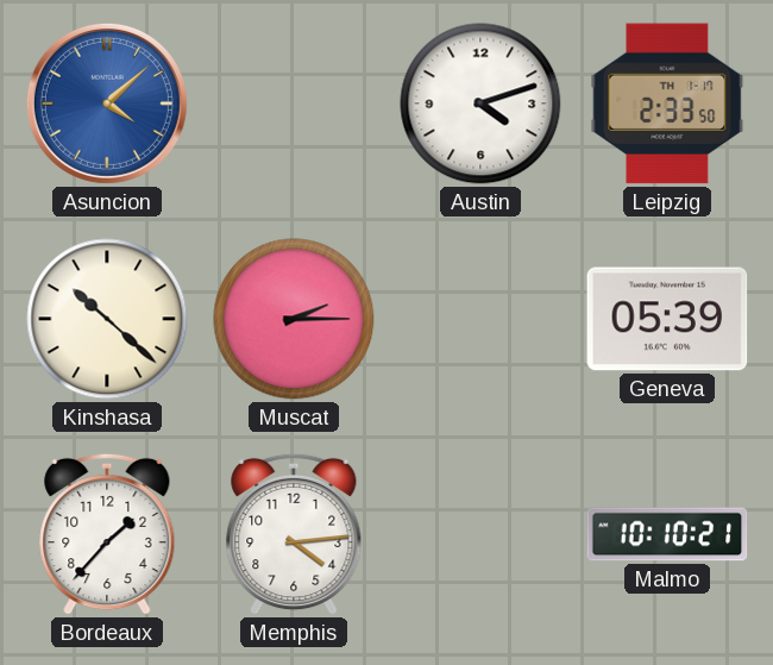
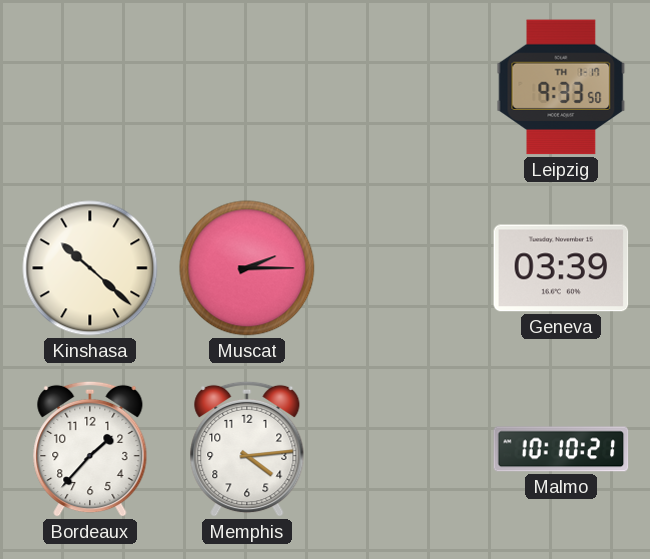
Asuncion: 4:08 -> none
Austin: 4:12 -> none
Leipzig: 2:33 -> 9:33
Geneva: 05:39 -> 03:39
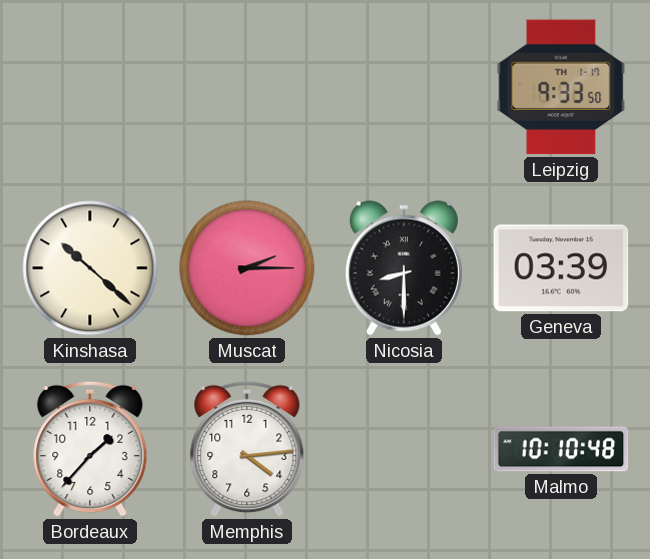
Nicosia: none -> 8:30
Malmo: 10:10:21 -> 10:10:48
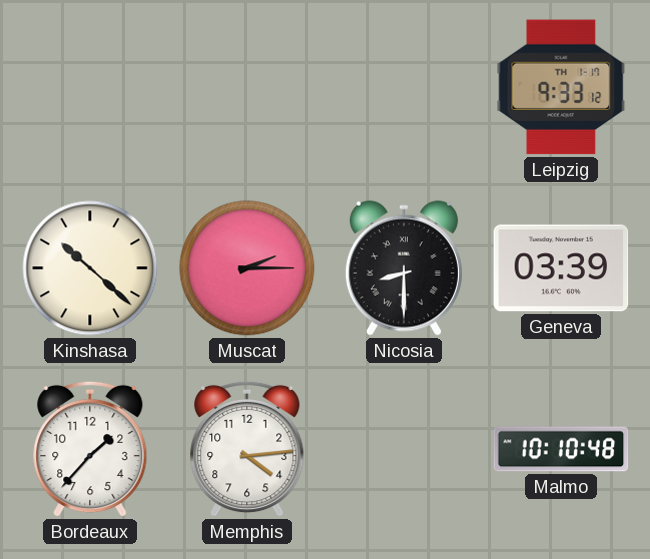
Leipzig: 9:33:50 -> 9:33:12
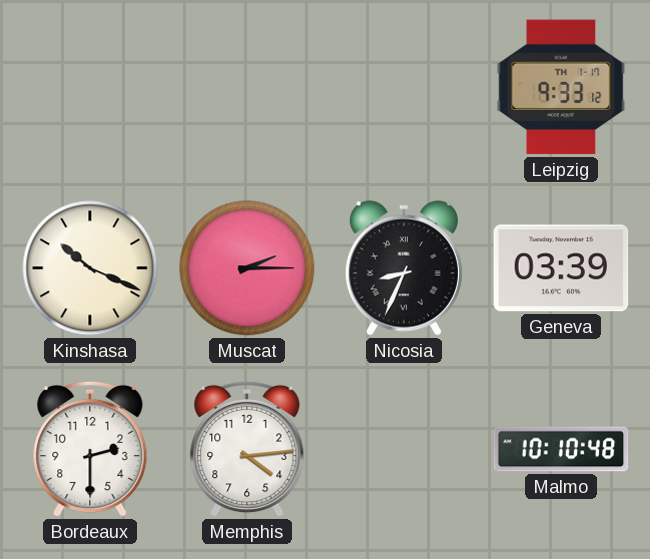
Kinshasa: 10:22 -> 10:19
Nicosia: 8:30 -> 8:34
Bordeaux: 1:37 -> 2:30
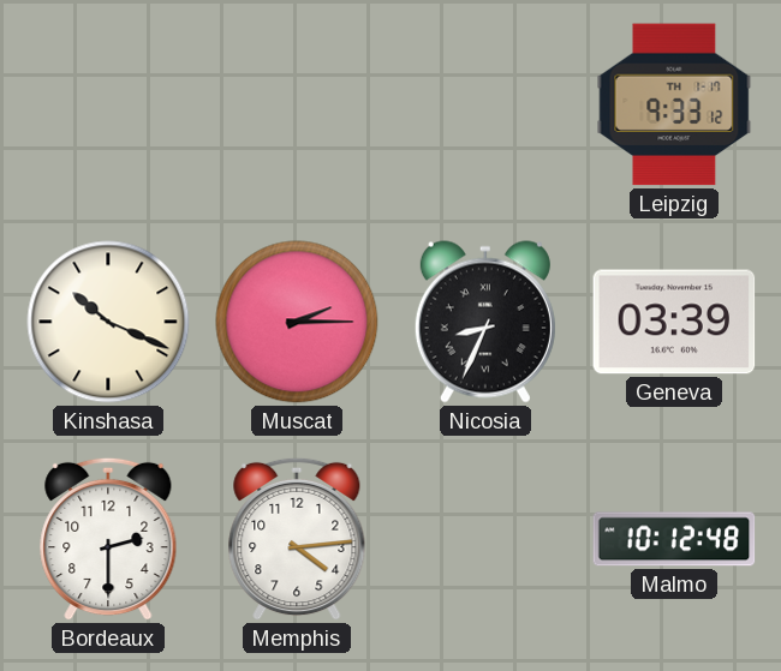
Malmo: 10:10 -> 10:12
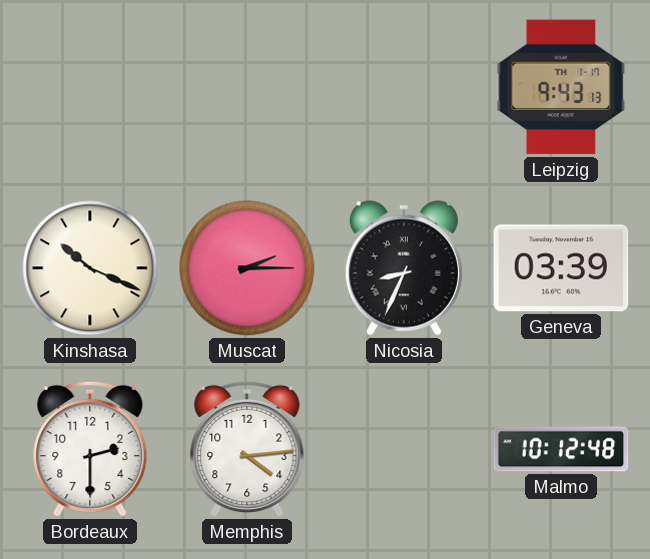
Leipzig: 9:33 -> 9:43
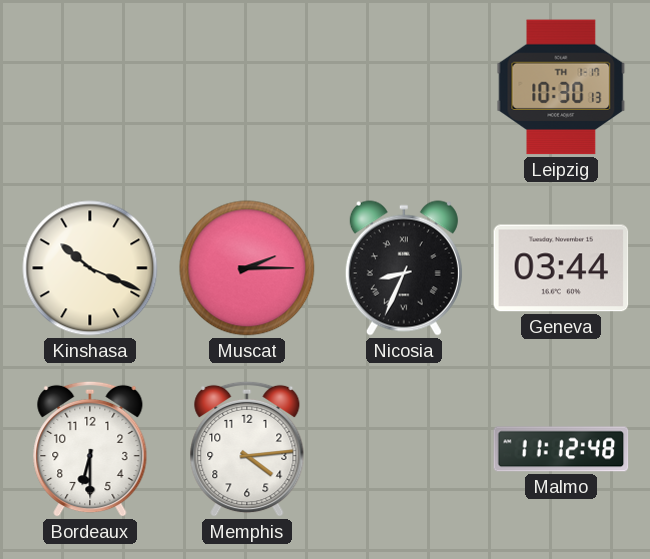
Leipzig: 9:43 -> 10:30
Geneva: 03:39 -> 03:44
Bordeaux: 2:30 -> 6:30
Malmo: 10:12 -> 11:12
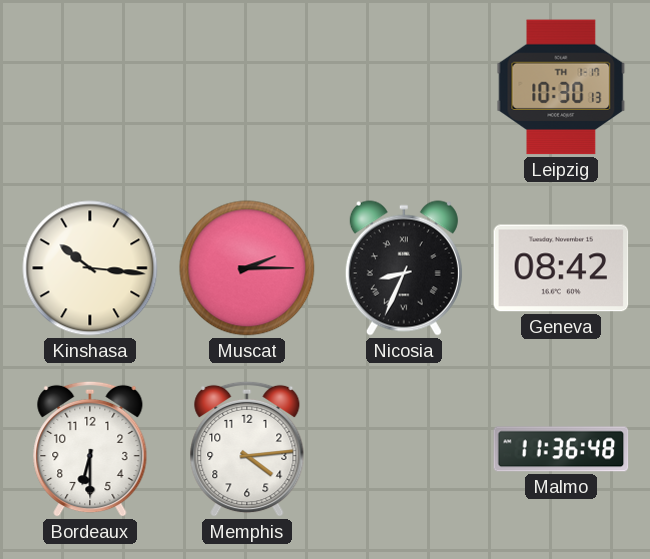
Kinshasa: 10:19 -> 10:16
Geneva: 03:44 -> 08:42
Malmo: 11:12 -> 11:36
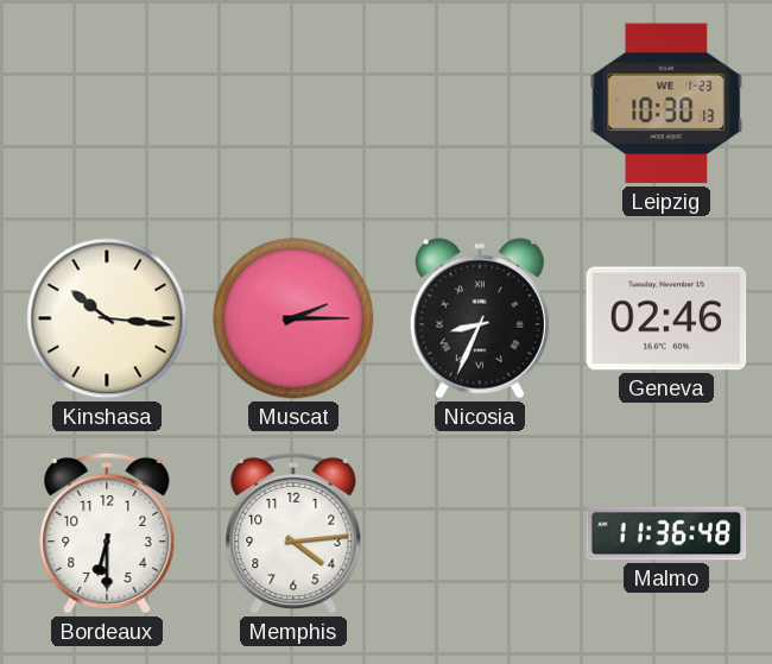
Leipzig date: TH 1-17 -> WE 1-23
Geneva: 08:42 -> 02:46
